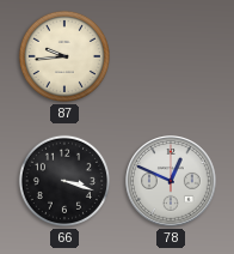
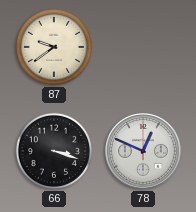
87: 9:44 -> 9:39
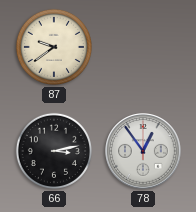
66: 3:18 -> 3:13
78: 12:49 -> 12:54
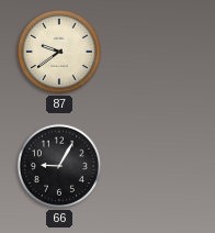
66: 3:13 -> 9:05
78: 12:54 -> none
